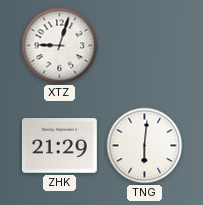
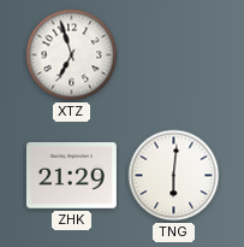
XTZ: 9:03 -> 6:57
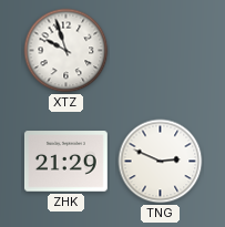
XTZ: 6:57 -> 9:57
TNG: 6:01 -> 2:49
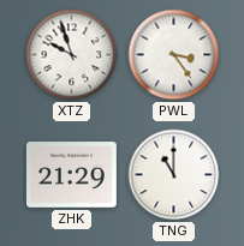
PWL: none -> 3:24
TNG: 2:49 -> 11:00
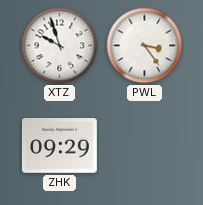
ZHK: 21:29 -> 09:29
TNG: 11:00 -> none
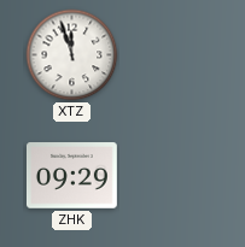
XTZ: 9:57 -> 11:57
PWL: 3:24 -> none
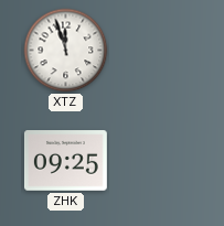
ZHK: 09:29 -> 09:25
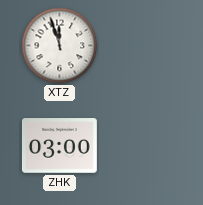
ZHK: 09:25 -> 03:00
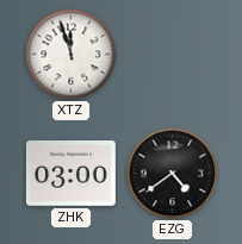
EZG: none -> 4:39
